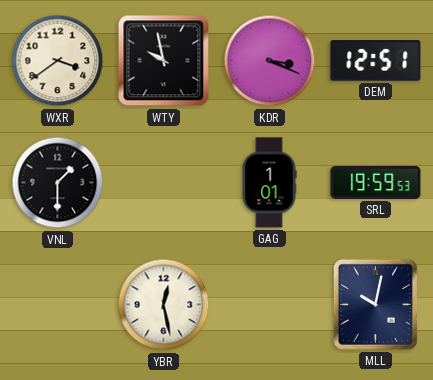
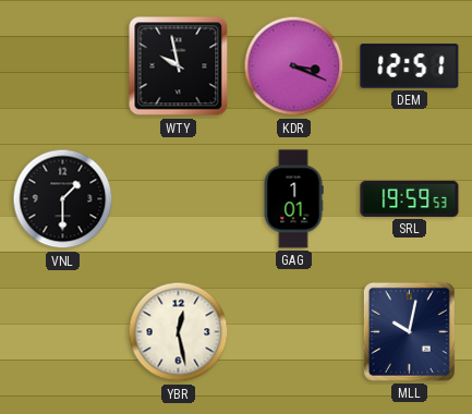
WXR: 3:39 -> none
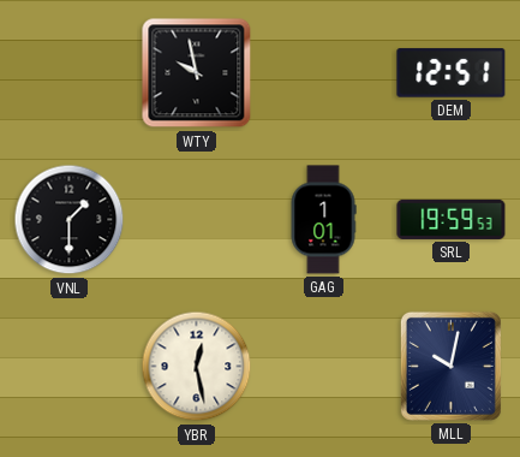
KDR: 3:19 -> none
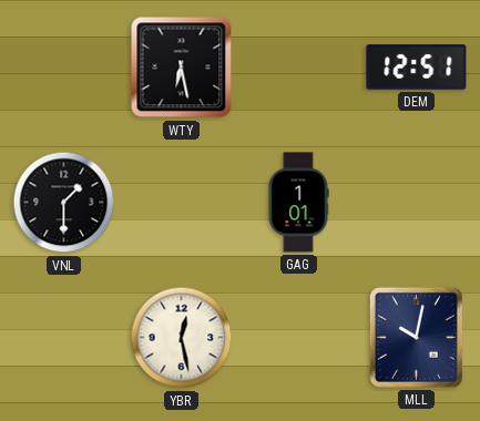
WTY: 9:58 -> 6:28
SRL: 19:59 -> none
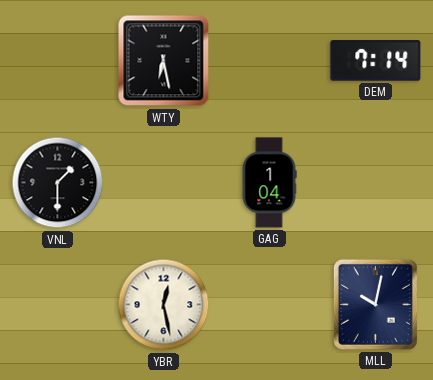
DEM: 12:51 -> 7:14
GAG: 1:01 -> 1:04
